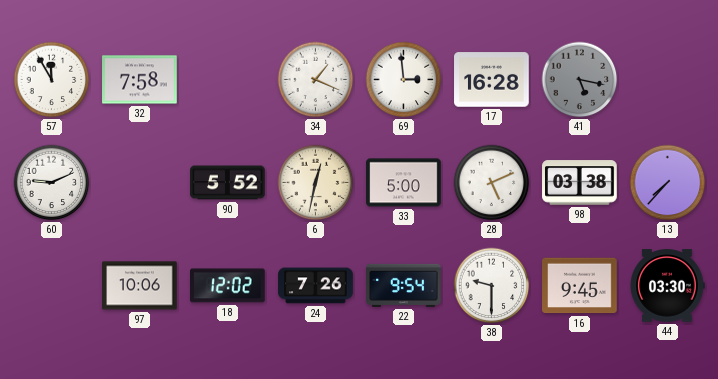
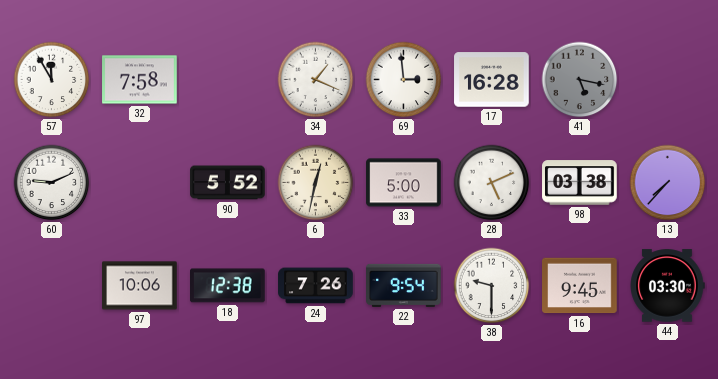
18: 12:02 -> 12:38
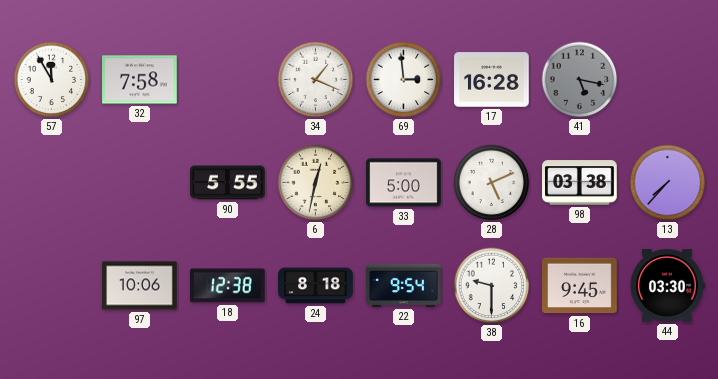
60: 9:11 -> none
90: 5:52 -> 5:55
24: 7:26 -> 8:18
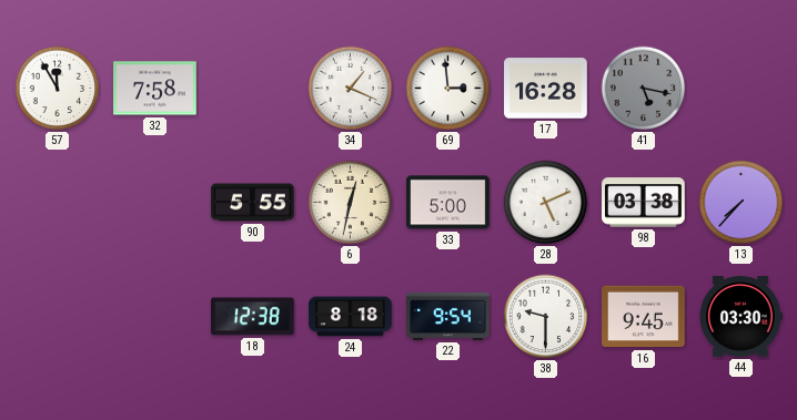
97: 10:06 -> none
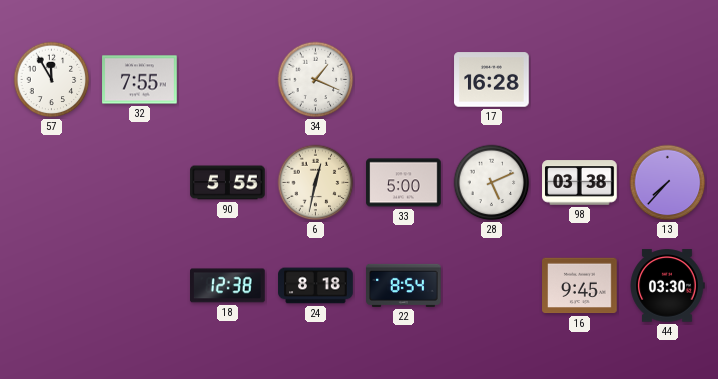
32: 7:58 -> 7:55
69: 2:59 -> none
41: 5:17 -> none
22: 9:54 -> 8:54
38: 9:30 -> none
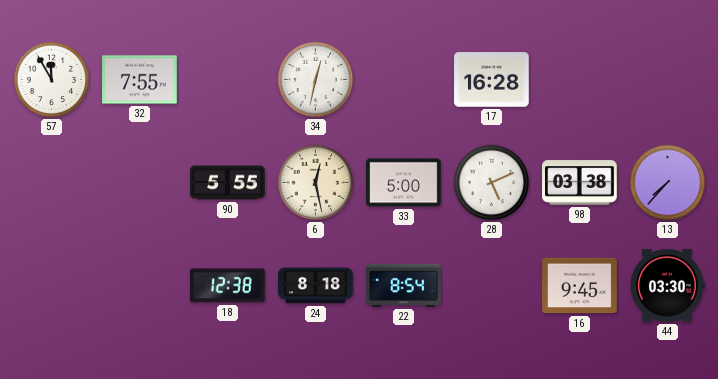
34: 1:19 -> 12:32
6: 12:32 -> 12:28
